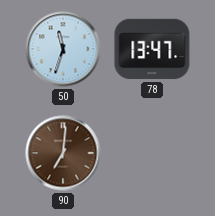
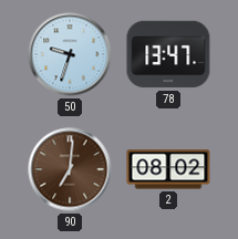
50: 11:33 -> 9:33
2: none -> 08:02
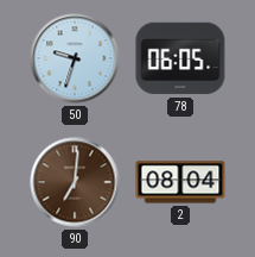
78: 13:47 -> 06:05
2: 08:02 -> 08:04
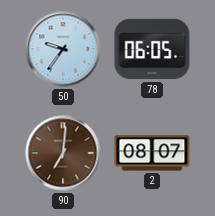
50: 9:33 -> 9:36
2: 08:04 -> 08:07
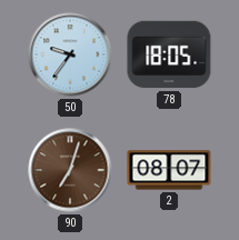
78: 06:05 -> 18:05
90: 7:01 -> 7:03
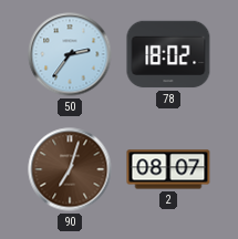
50: 9:36 -> 2:36
78: 18:05 -> 18:02
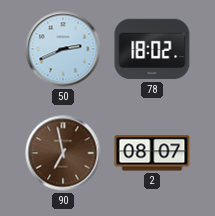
50: 2:36 -> 2:41
90: 7:03 -> 6:58
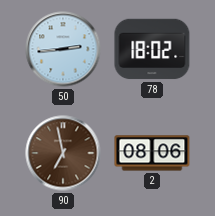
50: 2:41 -> 2:44
2: 08:07 -> 08:06
